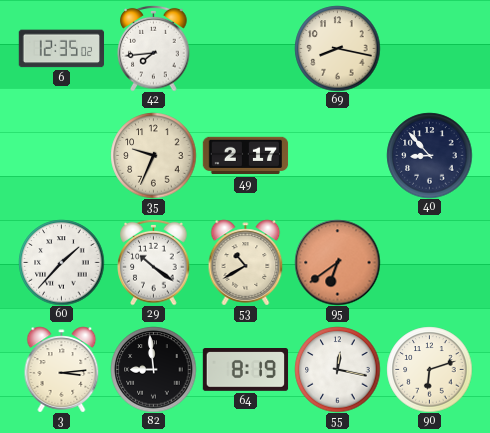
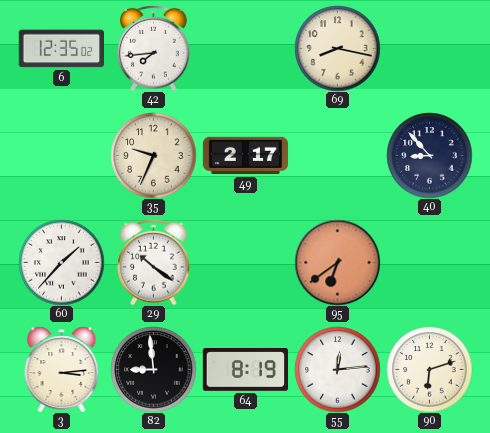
53: 10:40 -> none
55: 12:17 -> 12:14
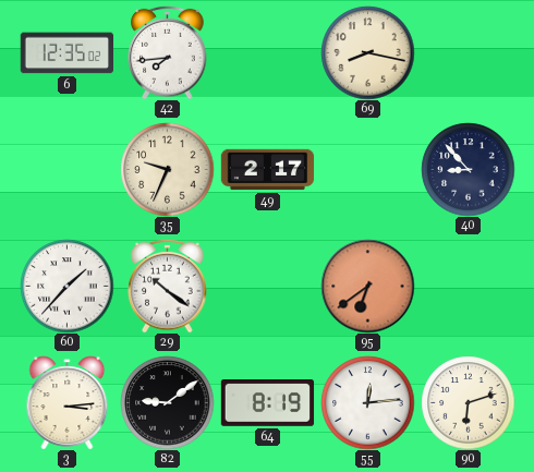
82: 8:59 -> 9:09
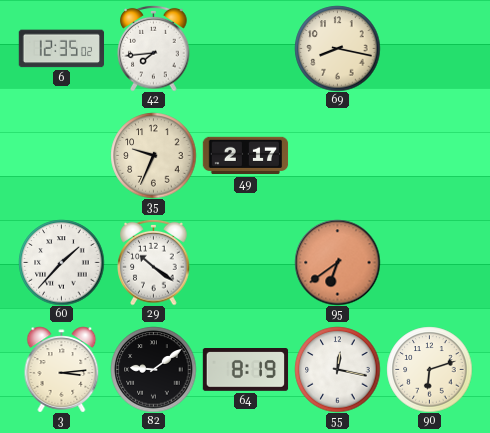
40: 8:53 -> none
55: 12:14 -> 12:17
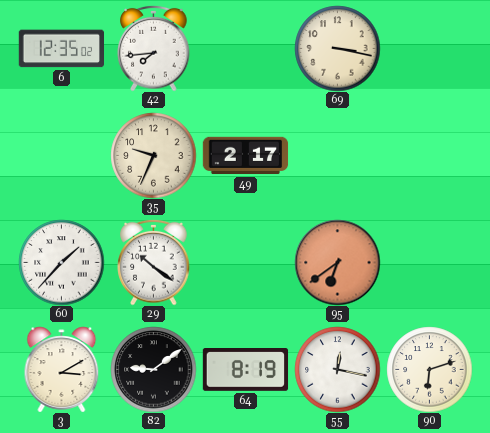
69: 8:17 -> 3:17
3: 3:14 -> 3:10
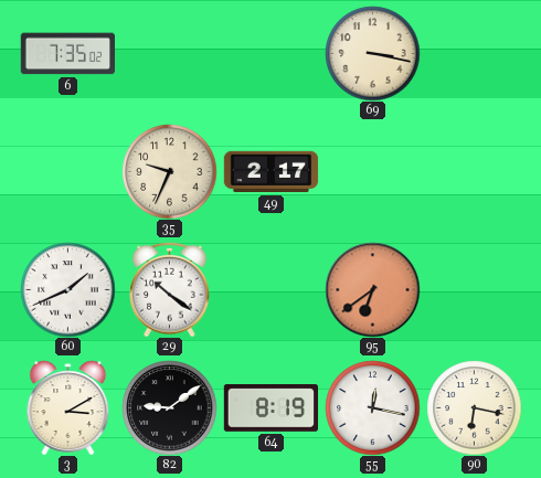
6: 12:35 -> 7:35
42: 7:44 -> none
60: 1:37 -> 1:41
90: 6:12 -> 6:17
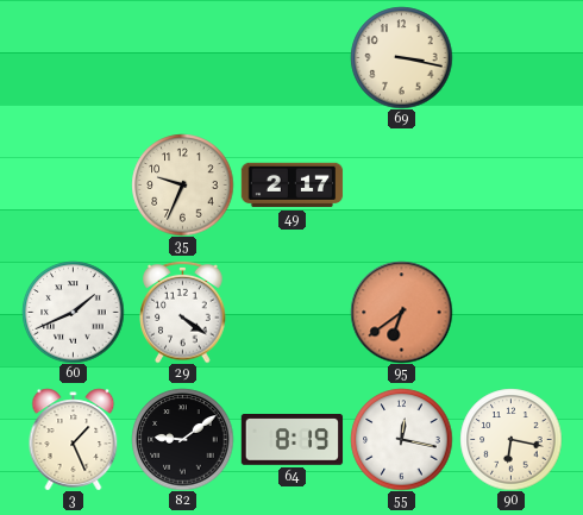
6: 7:35 -> none
29: 10:21 -> 4:21
3: 3:10 -> 1:26
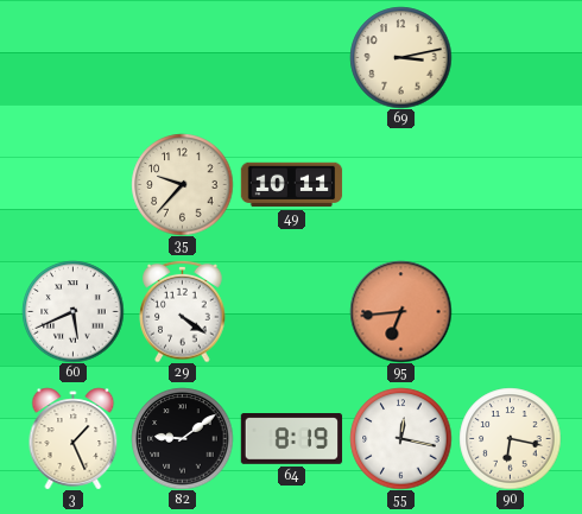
69: 3:17 -> 3:13
35: 9:34 -> 9:37
49: 2:17 -> 10:11
60: 1:41 -> 5:41
95: 6:39 -> 6:44
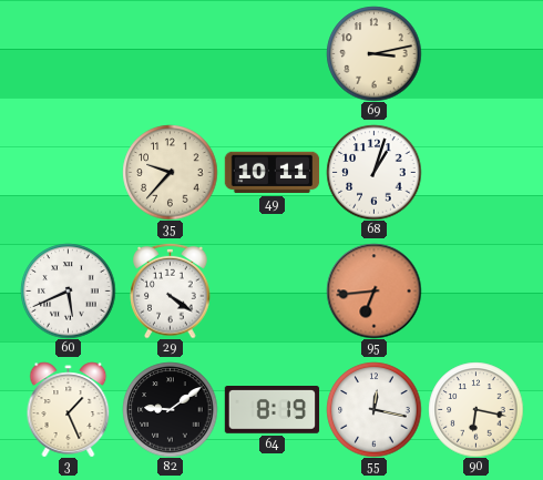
68: none -> 1:03
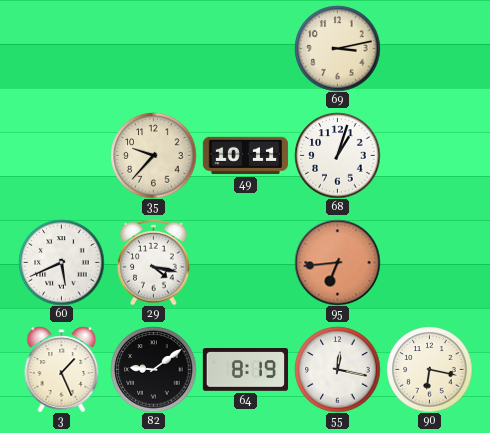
29: 4:21 -> 4:17
